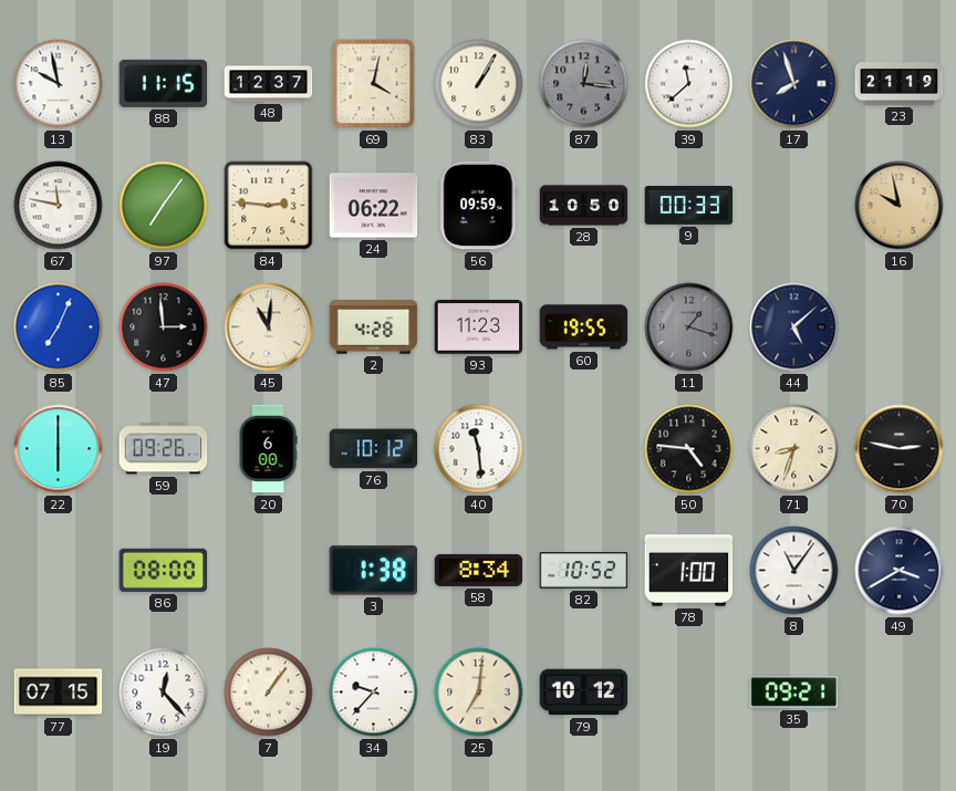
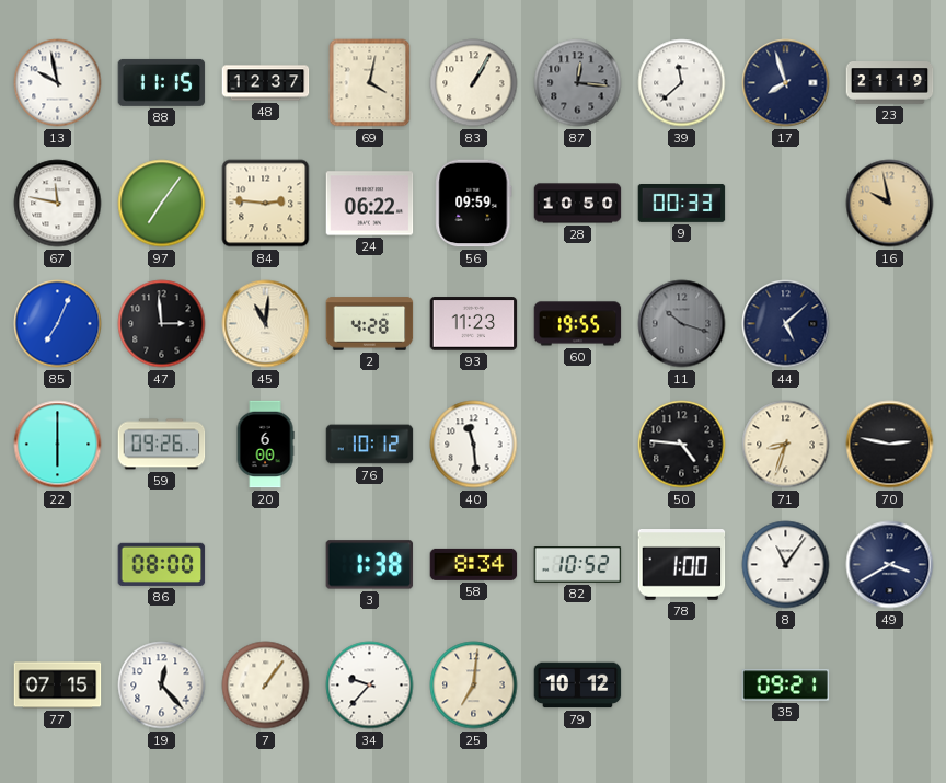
11: 1:18 -> 10:18
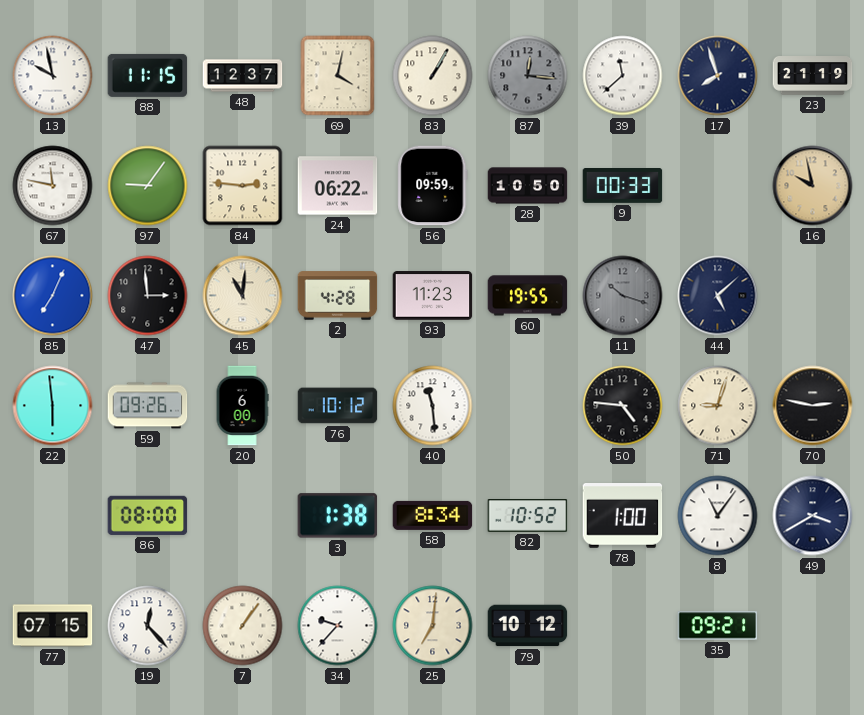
97: 7:06 -> 9:06
22: 6:00 -> 5:59
71: 8:33 -> 9:03
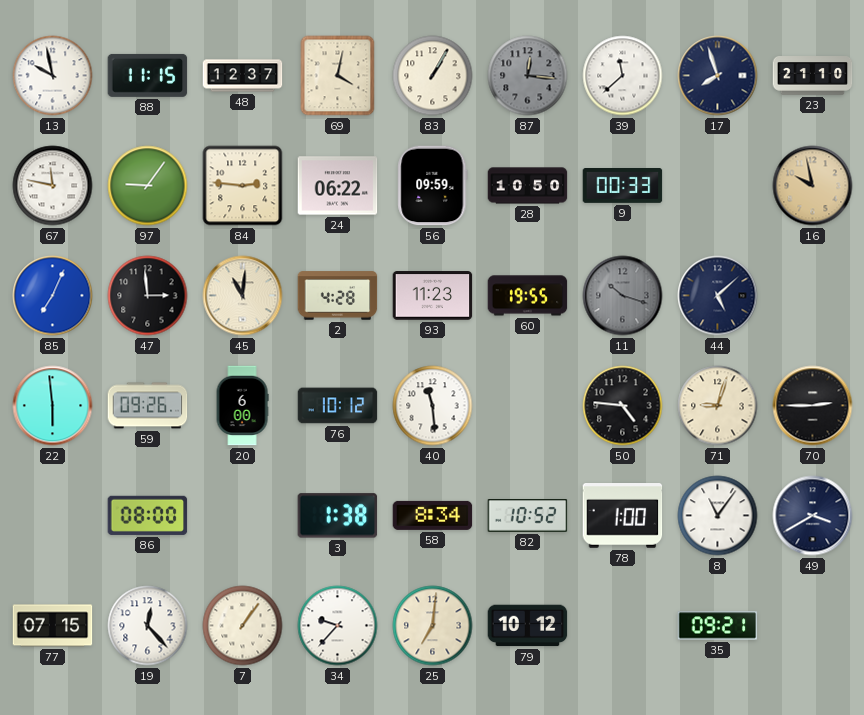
23: 21:19 -> 21:10
70: 2:47 -> 2:45
